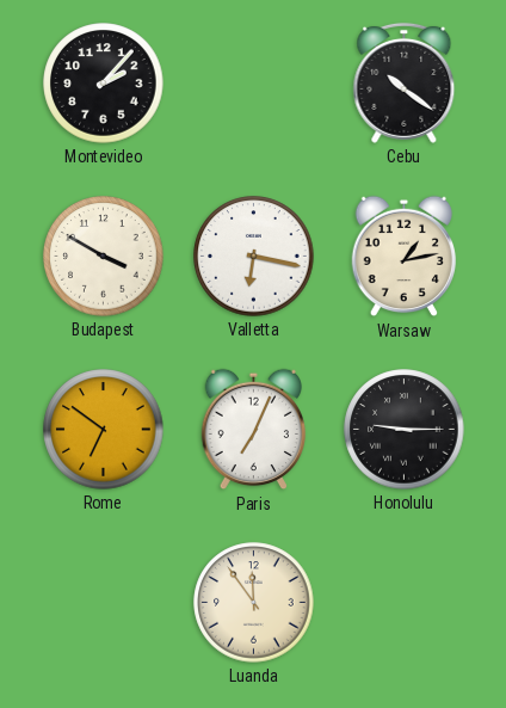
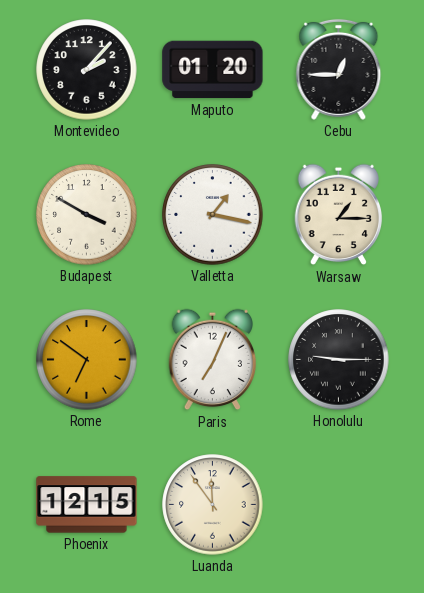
Maputo: none -> 01:20
Cebu: 10:21 -> 12:45
Valletta: 6:17 -> 1:17
Warsaw: 1:13 -> 1:15
Phoenix: none -> 12:15
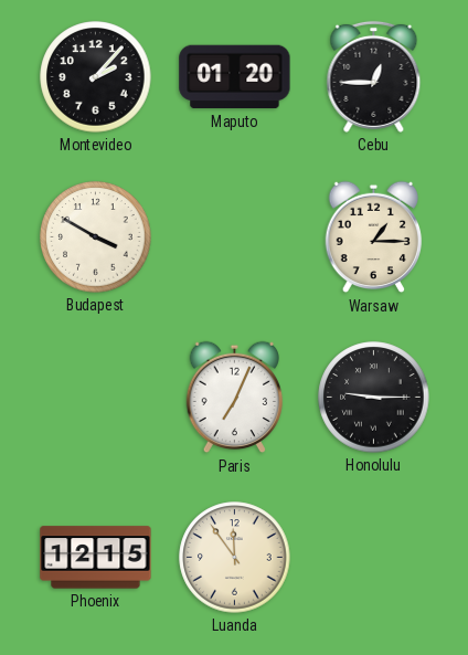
Valletta: 1:17 -> none
Rome: 6:51 -> none
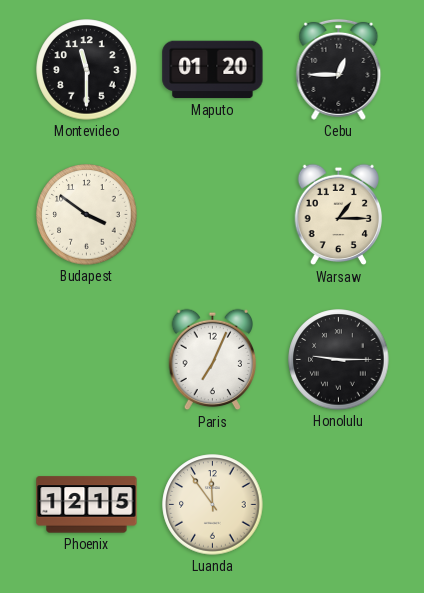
Montevideo: 2:07 -> 11:30
Budapest: 3:50 -> 3:51
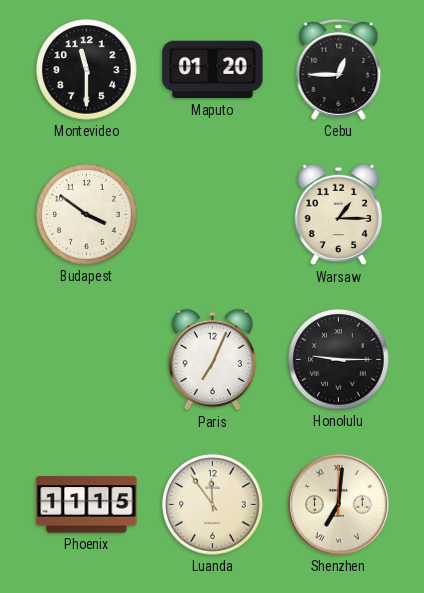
Phoenix: 12:15 -> 11:15
Shenzhen: none -> 7:01
